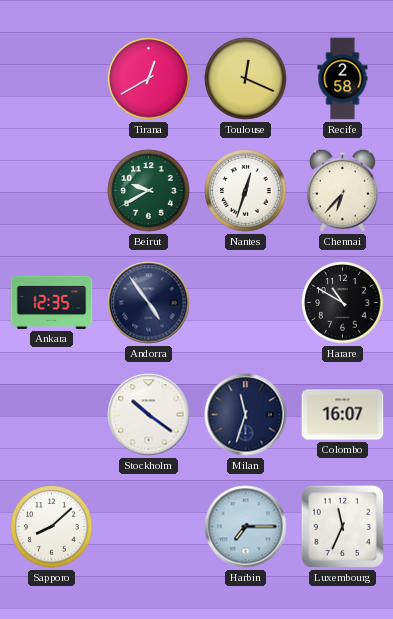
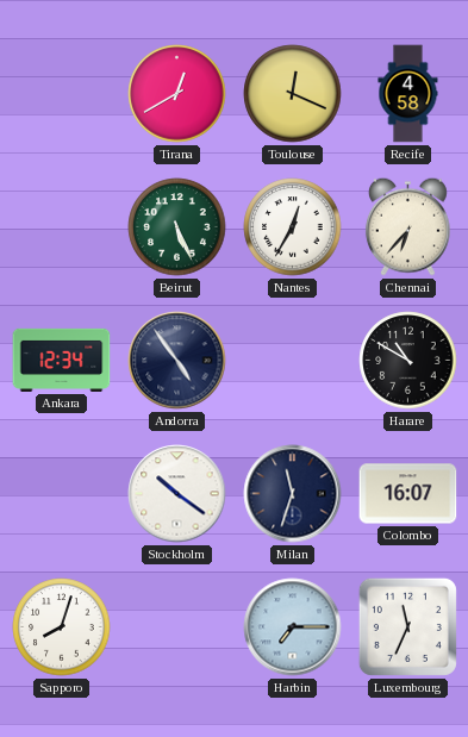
Recife: 2:58 -> 4:58
Beirut: 9:40 -> 5:26
Nantes: 12:33 -> 12:35
Ankara: 12:35 -> 12:34
Sapporo: 8:08 -> 8:03
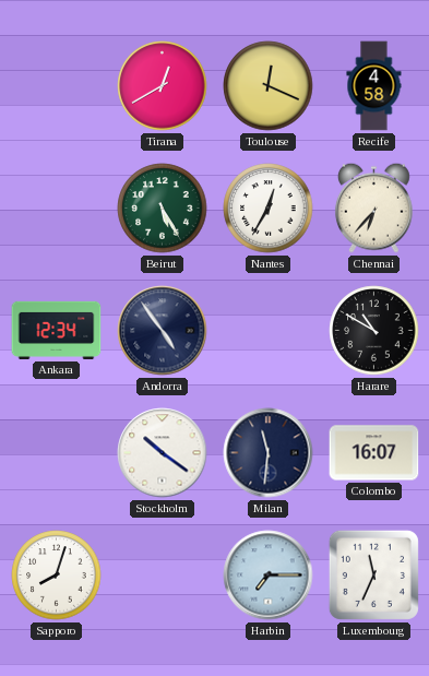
Beirut: 5:26 -> 5:25
Milan: 11:33 -> 11:31
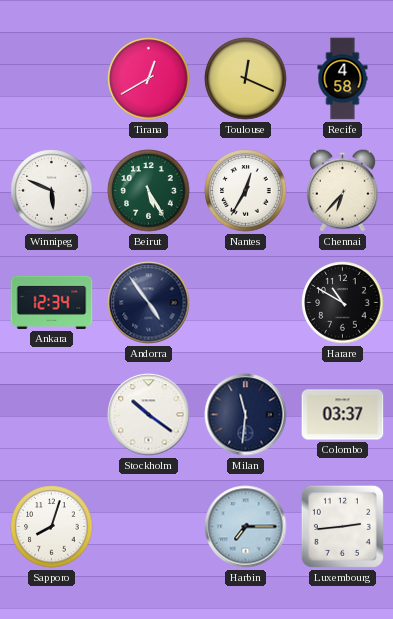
Winnipeg: none -> 5:49
Colombo: 16:07 -> 03:37
Luxembourg: 11:34 -> 2:44
